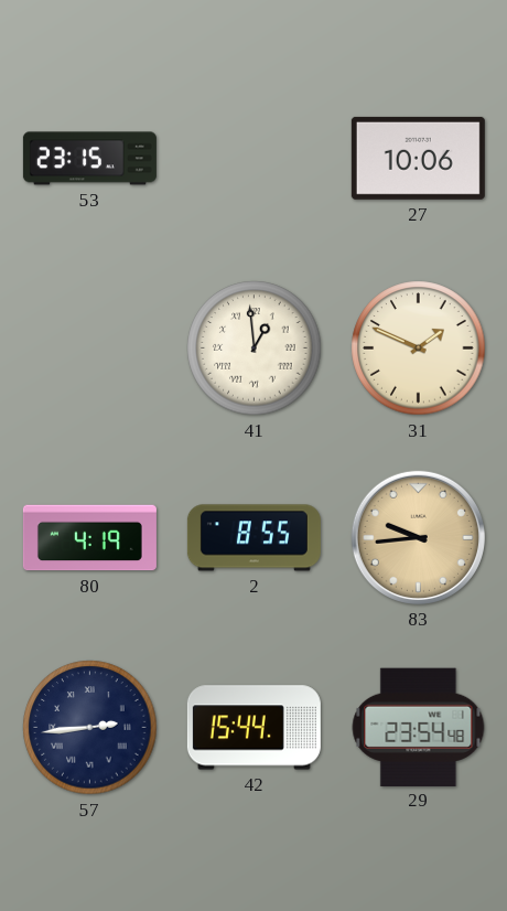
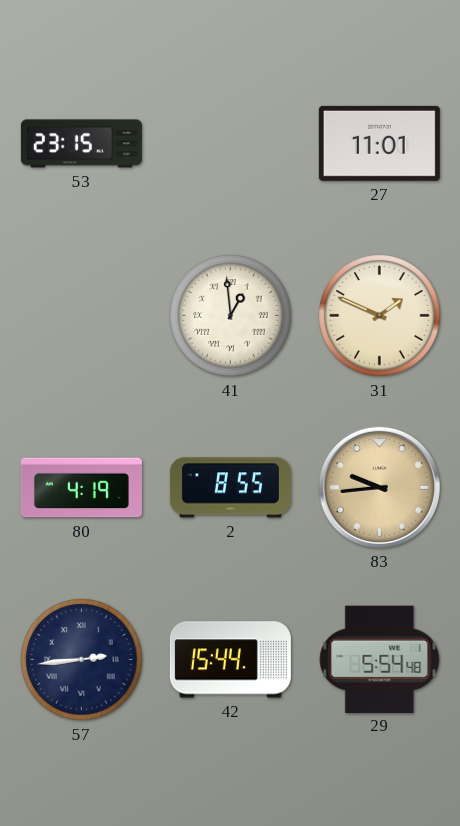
27: 10:06 -> 11:01
29: 23:54 -> 5:54
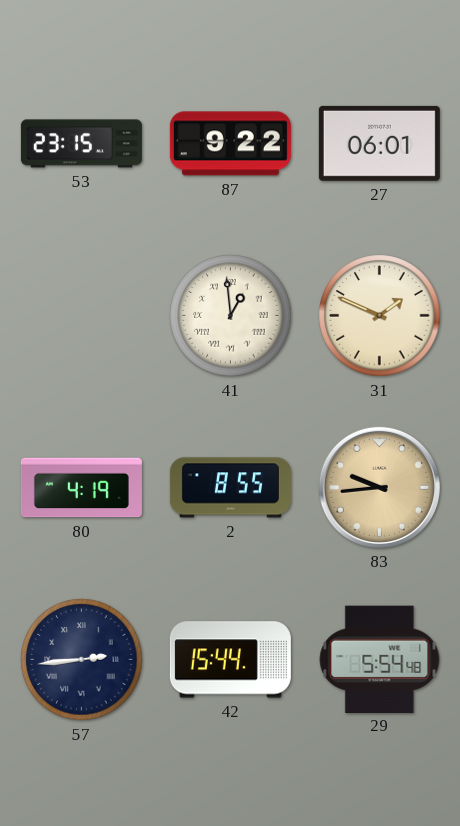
87: none -> 9:22
27: 11:01 -> 06:01
